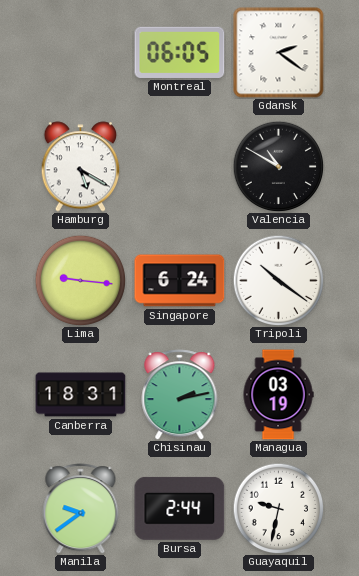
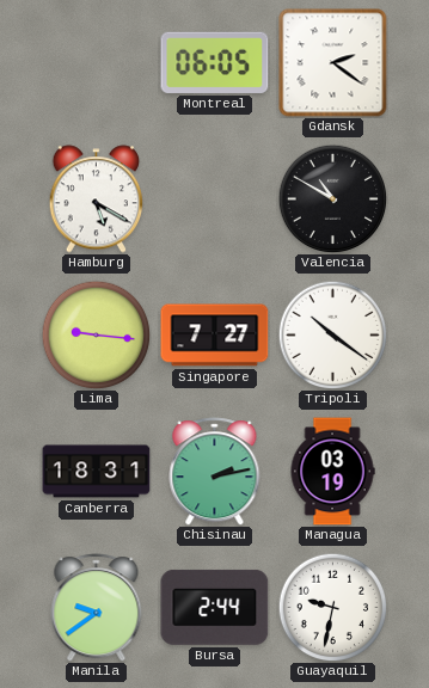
Singapore: 6:24 -> 7:27
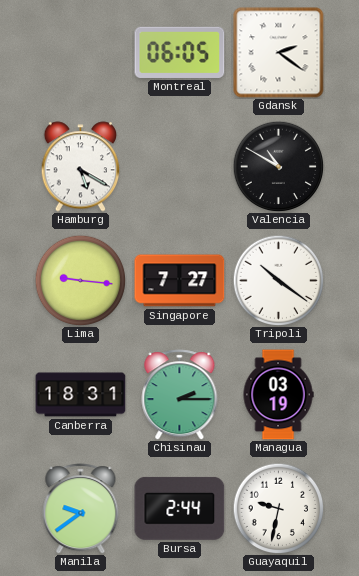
Chisinau: 2:13 -> 2:15
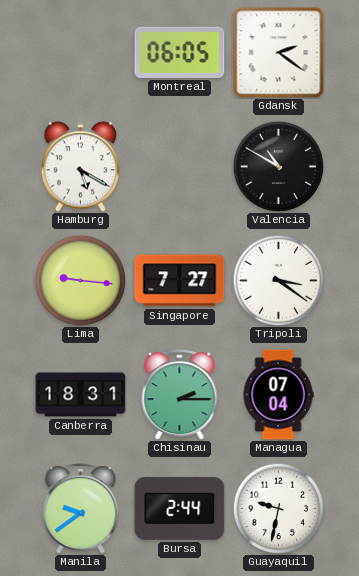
Tripoli: 10:21 -> 3:21
Managua: 03:19 -> 07:04
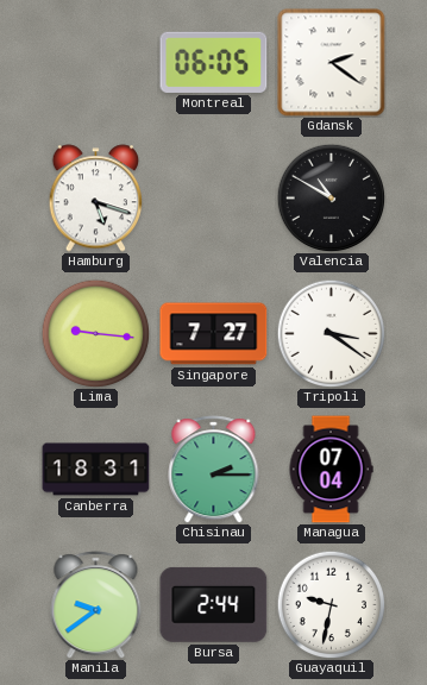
Hamburg: 5:20 -> 5:18
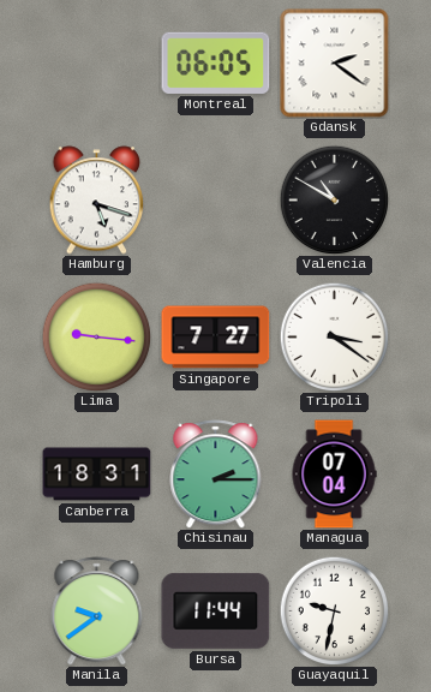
Bursa: 2:44 -> 11:44
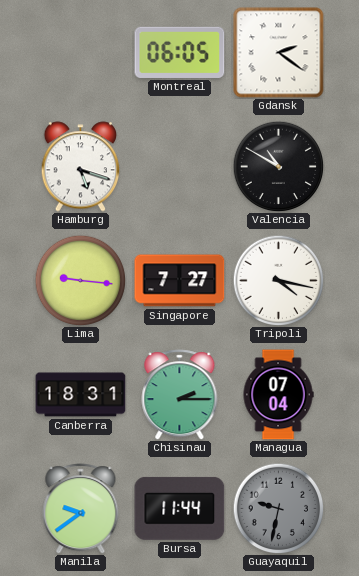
Tripoli: 3:21 -> 4:17
Guayaquil dial: white -> grey
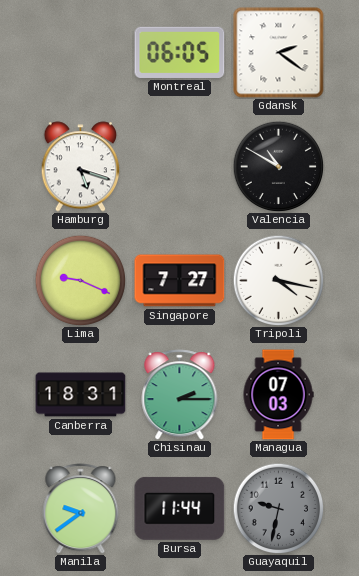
Lima: 9:16 -> 9:19
Managua: 07:04 -> 07:03
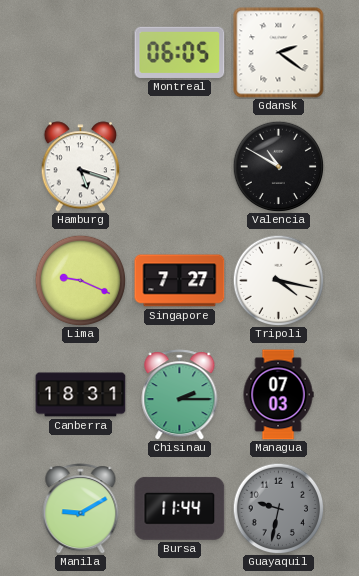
Manila: 9:39 -> 9:10
